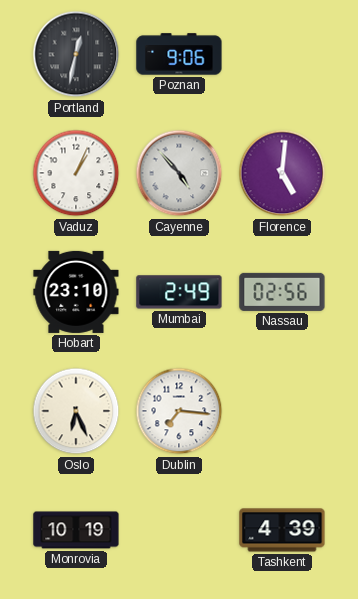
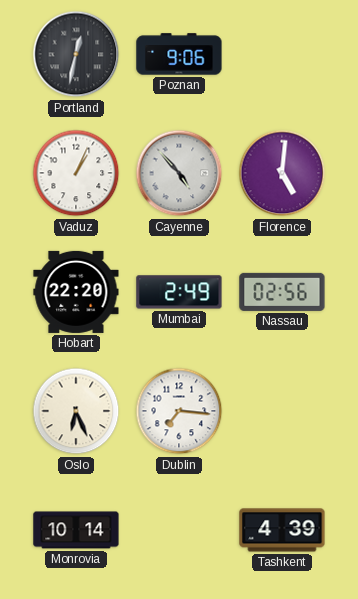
Hobart: 23:10 -> 22:20
Monrovia: 10:19 -> 10:14
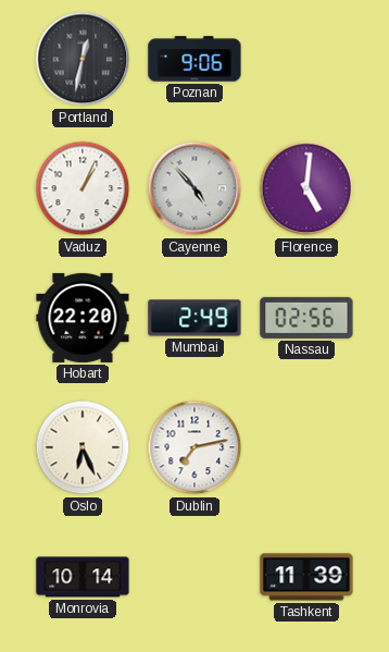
Dublin: 7:16 -> 7:13
Tashkent: 4:39 -> 11:39
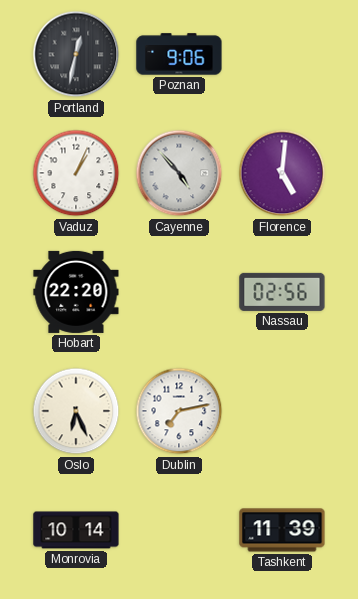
Mumbai: 2:49 -> none
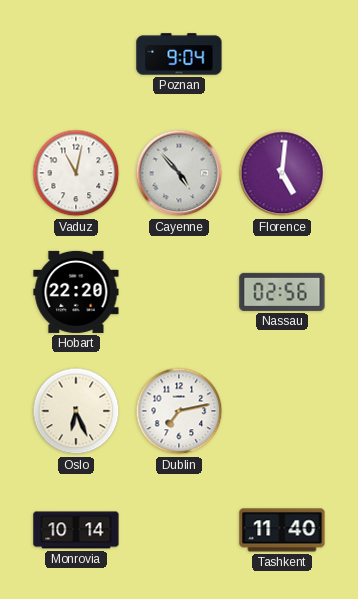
Portland: 12:32 -> none
Poznan: 9:06 -> 9:04
Vaduz: 1:04 -> 11:02
Tashkent: 11:39 -> 11:40
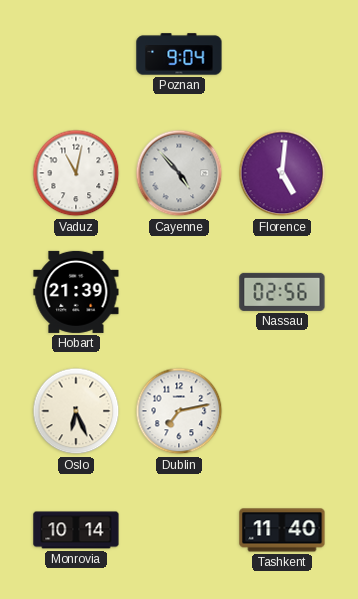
Hobart: 22:20 -> 21:39
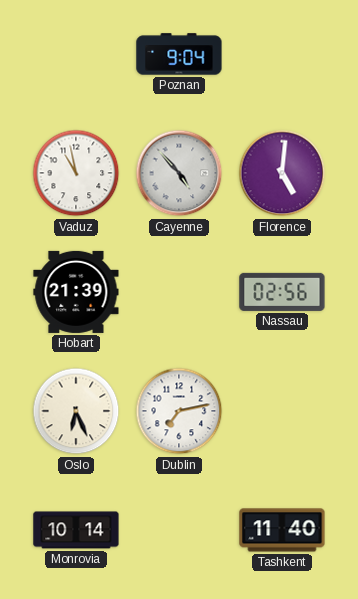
Vaduz: 11:02 -> 10:58
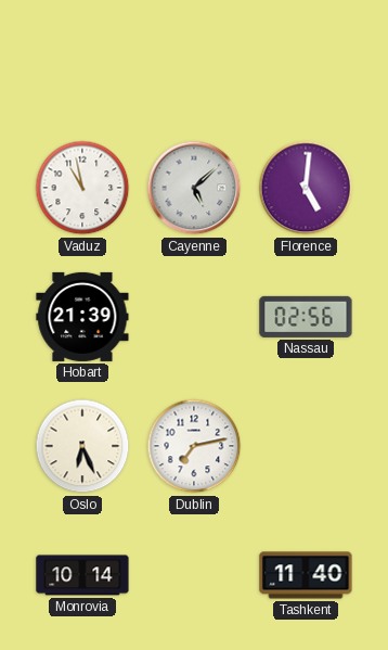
Poznan: 9:04 -> none
Cayenne: 4:53 -> 5:08
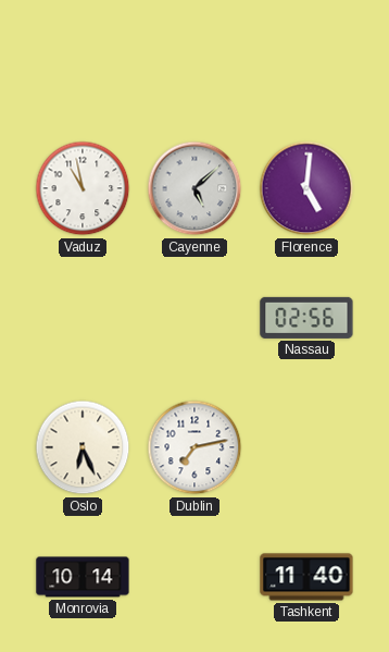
Hobart: 21:39 -> none
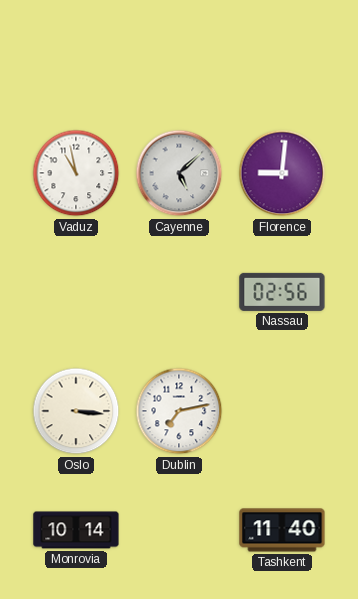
Florence: 5:01 -> 9:01
Oslo: 6:26 -> 3:16
